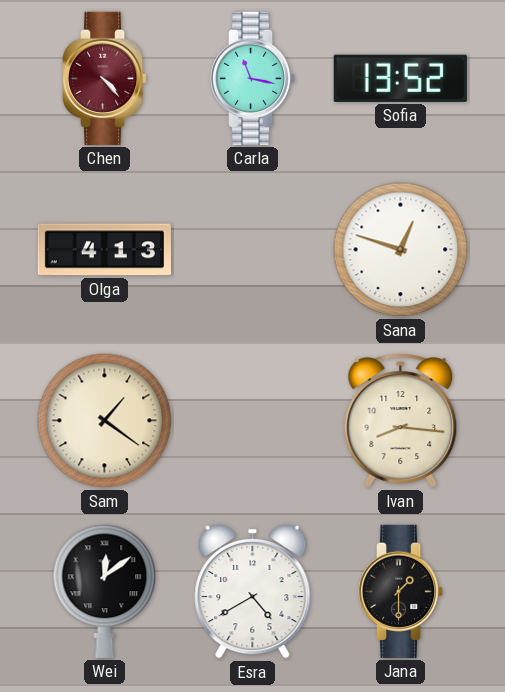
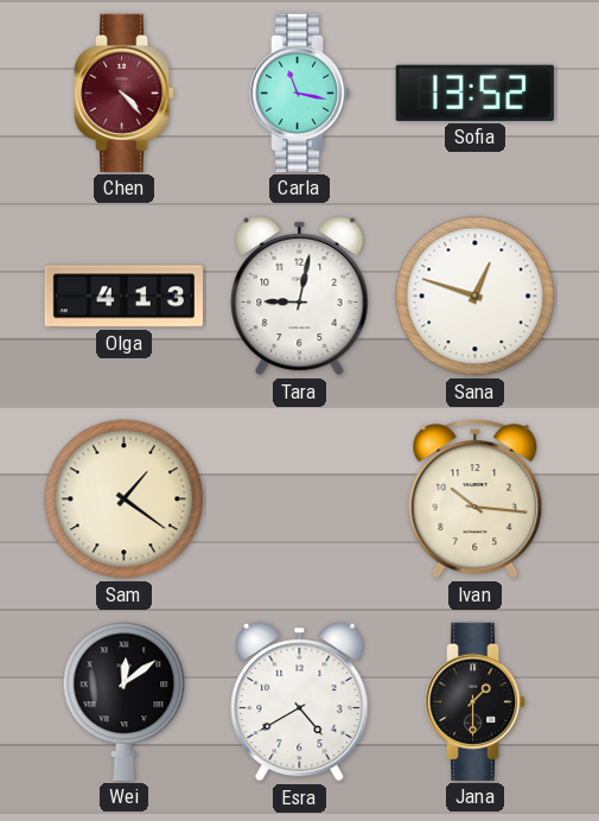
Tara: none -> 9:02
Ivan: 8:16 -> 10:16
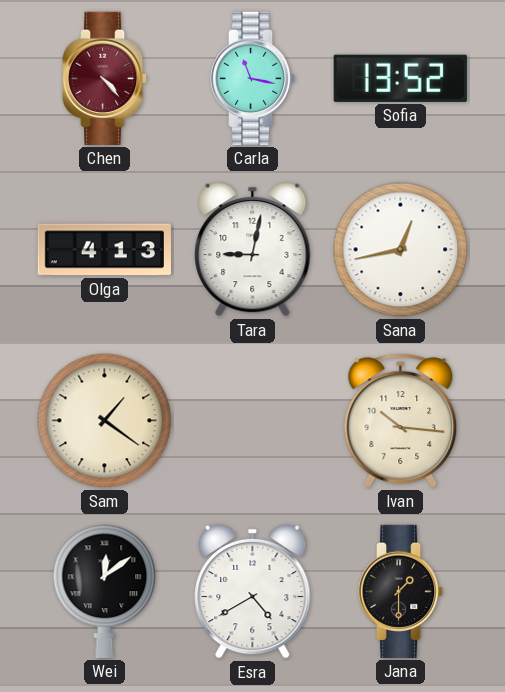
Sana: 12:48 -> 12:43
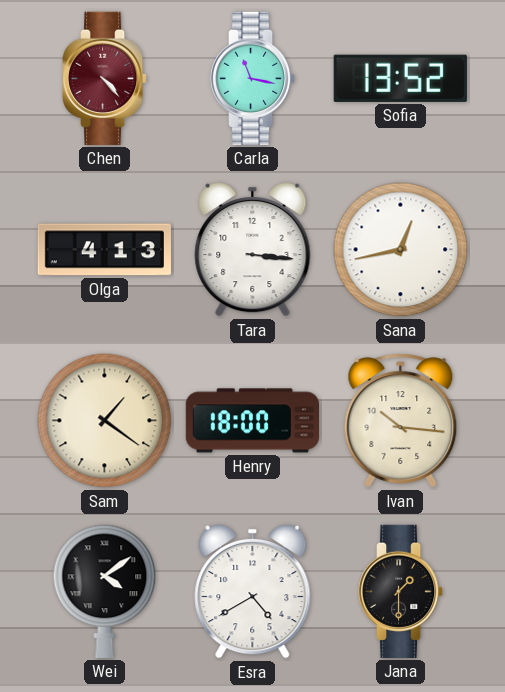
Tara: 9:02 -> 3:16
Henry: none -> 18:00
Wei: 12:09 -> 4:09
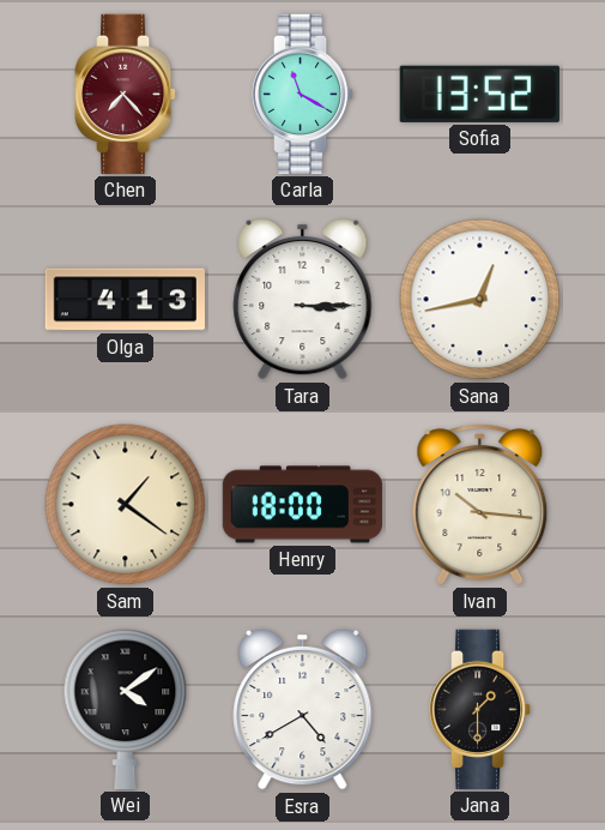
Chen: 4:23 -> 7:23
Carla: 11:17 -> 11:20
Tara: 3:16 -> 3:15
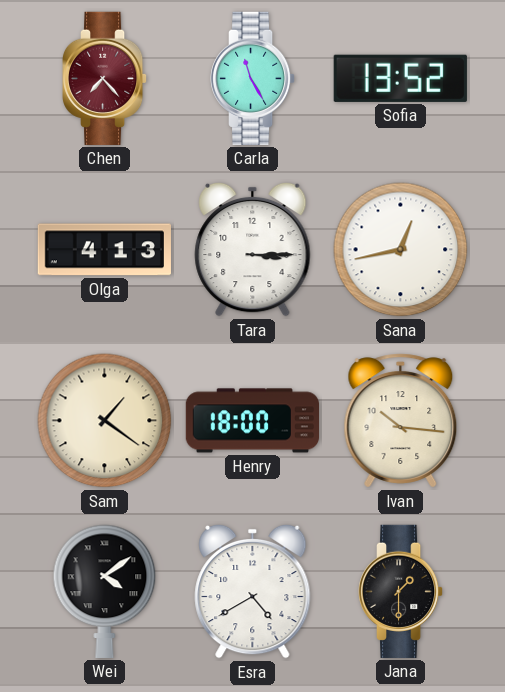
Carla: 11:20 -> 11:25
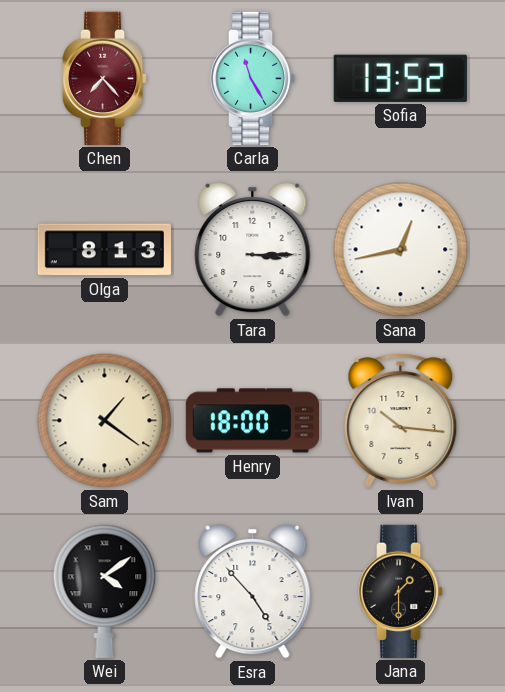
Olga: 4:13 -> 8:13
Esra: 4:40 -> 4:53
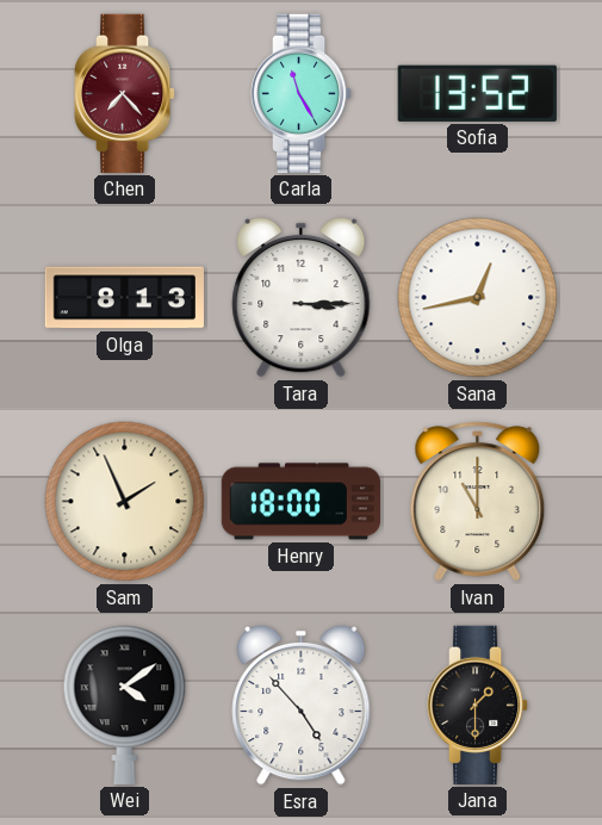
Sam: 1:21 -> 1:56
Ivan: 10:16 -> 11:00
